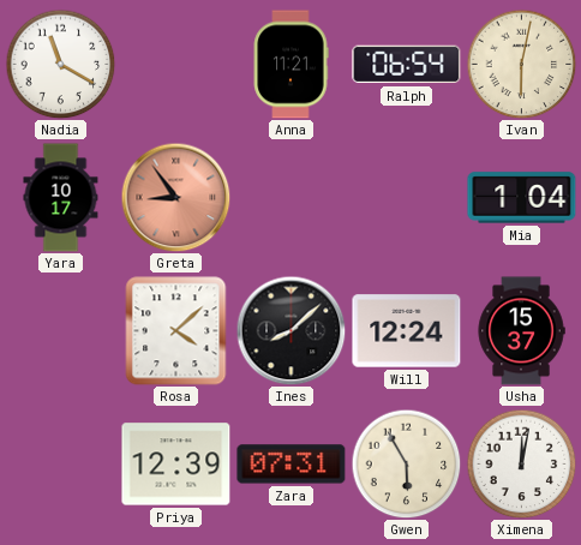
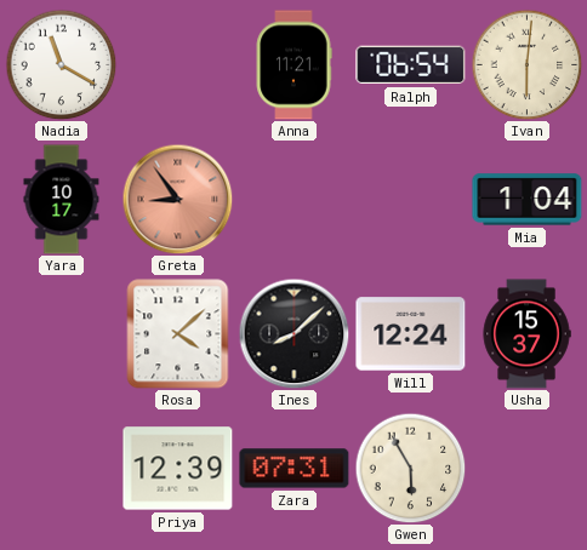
Ivan: 6:02 -> 6:01
Ximena: 12:02 -> none
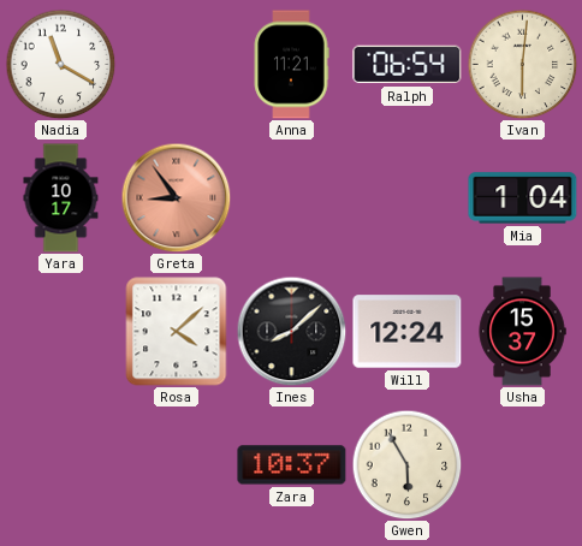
Priya: 12:39 -> none
Zara: 07:31 -> 10:37
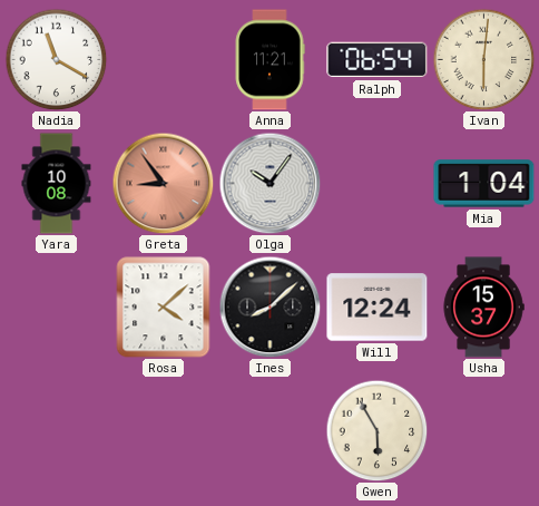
Yara: 10:17 -> 10:08
Olga: none -> 10:06
Zara: 10:37 -> none
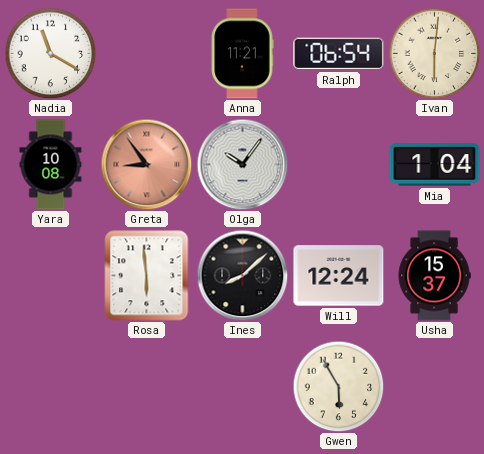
Rosa: 4:08 -> 5:59
